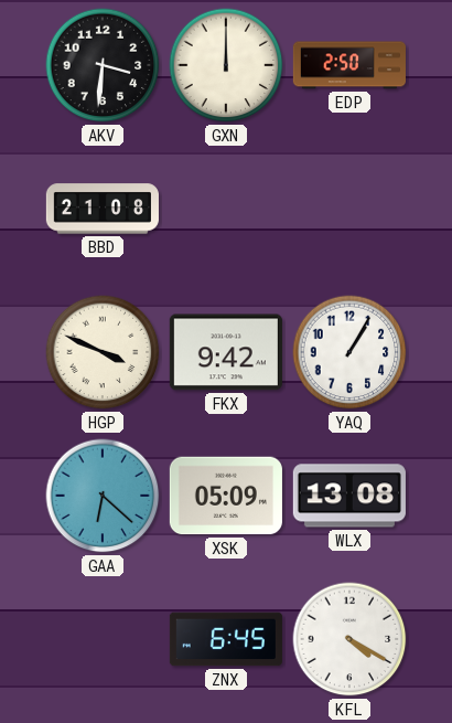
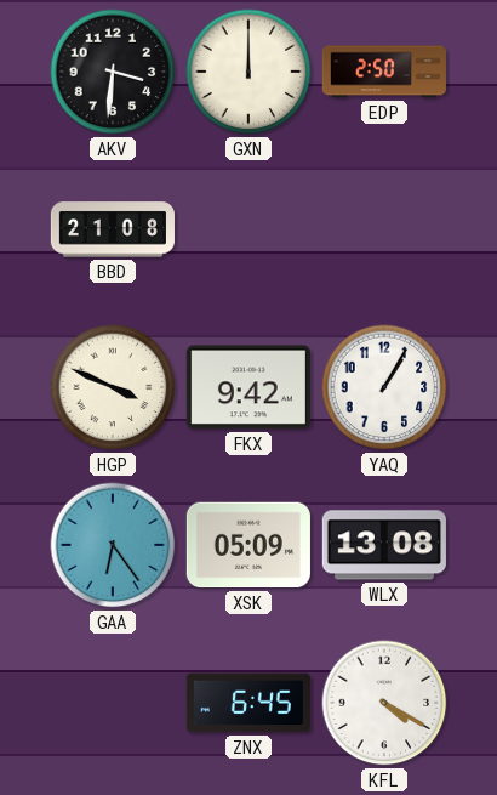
GAA: 6:22 -> 6:24
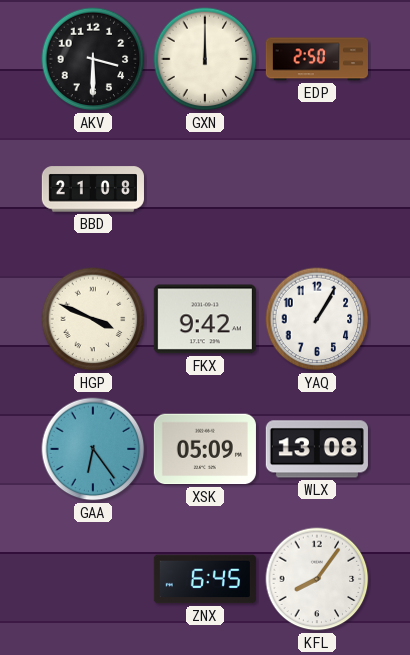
AKV: 3:31 -> 3:30
KFL: 4:20 -> 8:06
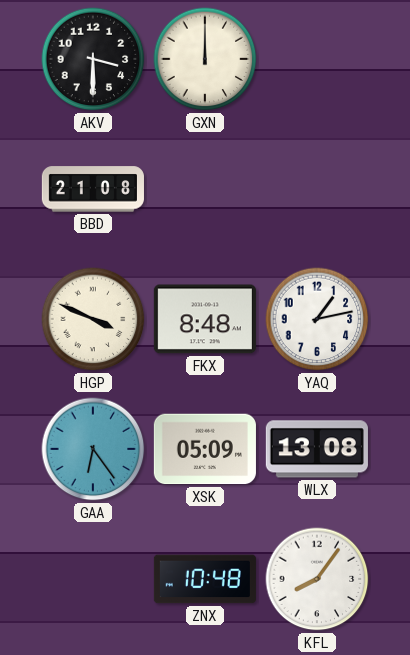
EDP: 2:50 -> none
FKX: 9:42 -> 8:48
YAQ: 1:05 -> 1:13
ZNX: 6:45 -> 10:48
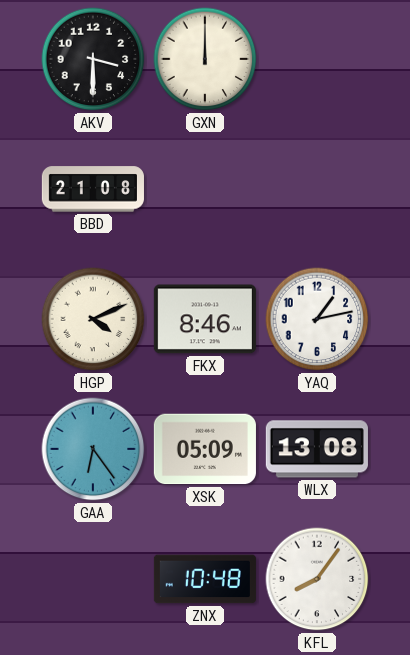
HGP: 3:49 -> 4:11
FKX: 8:48 -> 8:46
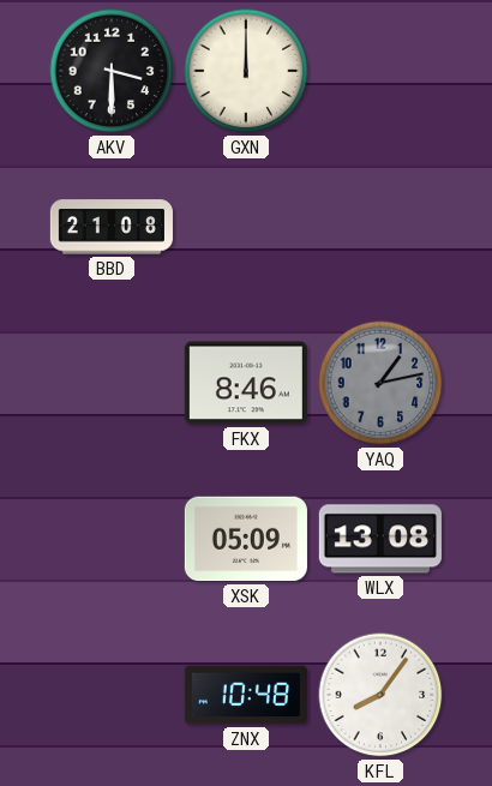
HGP: 4:11 -> none
YAQ dial: white -> grey
GAA: 6:24 -> none
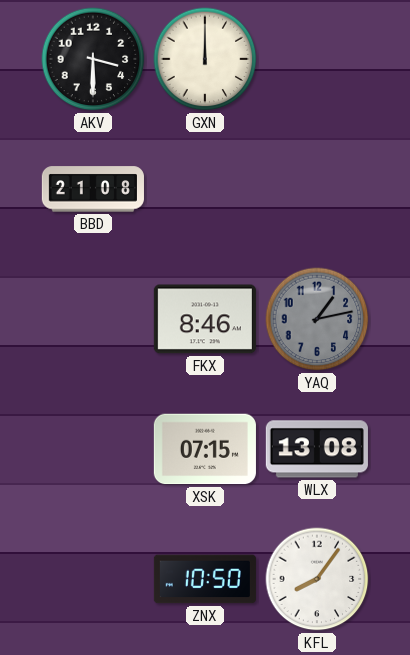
XSK: 05:09 -> 07:15
ZNX: 10:48 -> 10:50
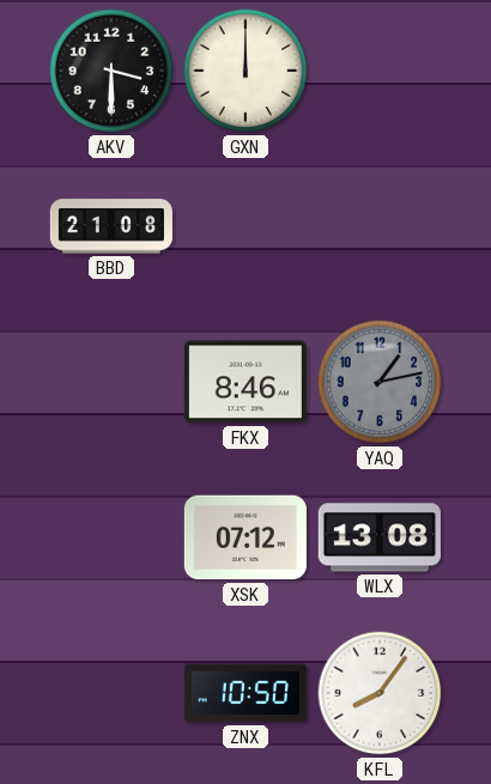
XSK: 07:15 -> 07:12
